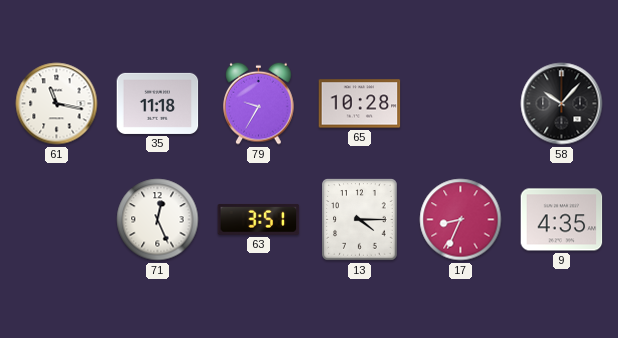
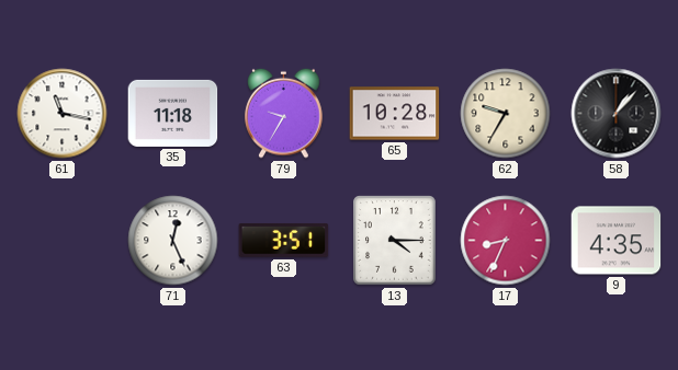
62: none -> 9:35
58: 10:07 -> 1:07
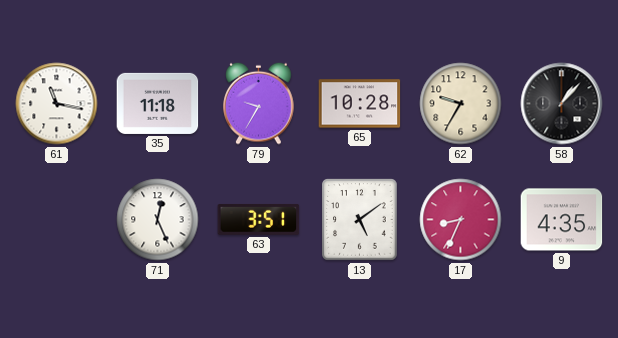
13: 4:15 -> 5:09
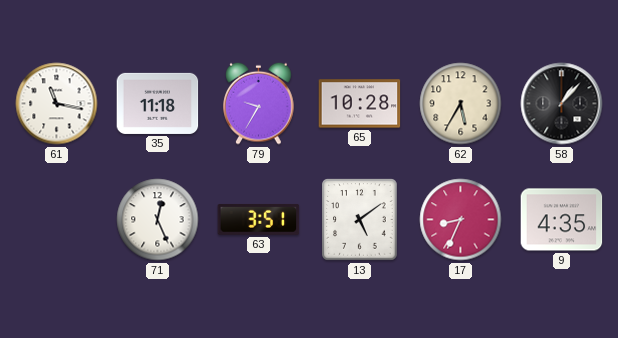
62: 9:35 -> 5:35
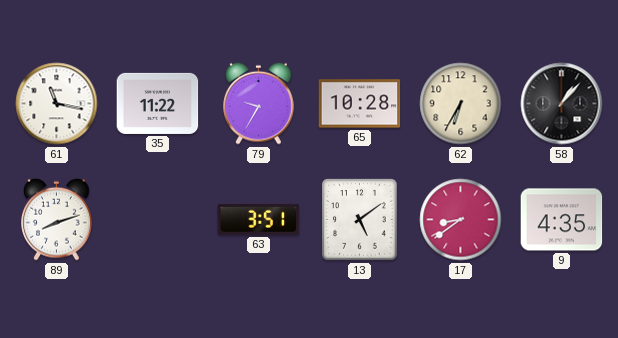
35: 11:18 -> 11:22
62: 5:35 -> 6:35
89: none -> 8:12
71: 12:26 -> none
17: 8:34 -> 8:39
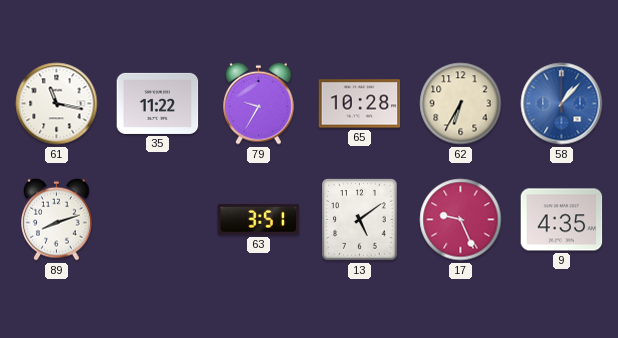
58 dial: black -> blue
17: 8:39 -> 9:26
